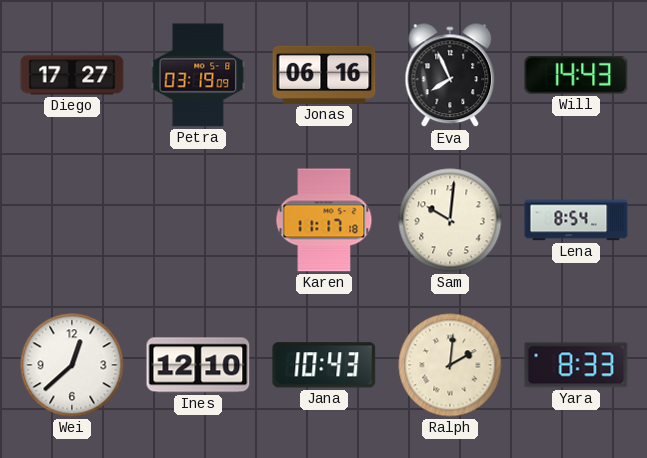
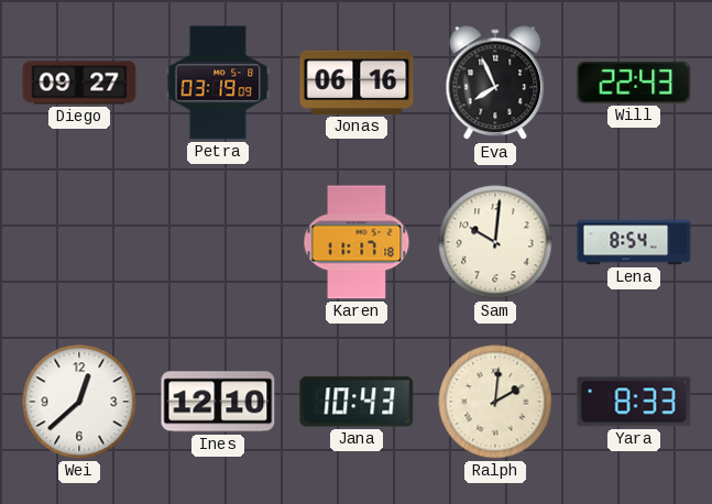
Diego: 17:27 -> 09:27
Will: 14:43 -> 22:43
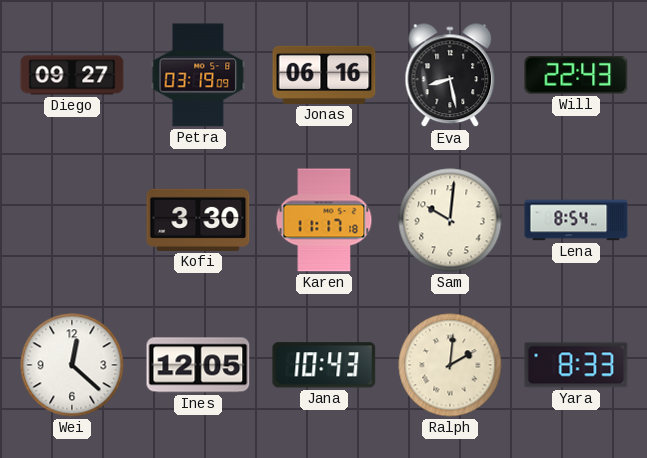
Eva: 7:56 -> 8:28
Kofi: none -> 3:30
Wei: 12:38 -> 12:22
Ines: 12:10 -> 12:05
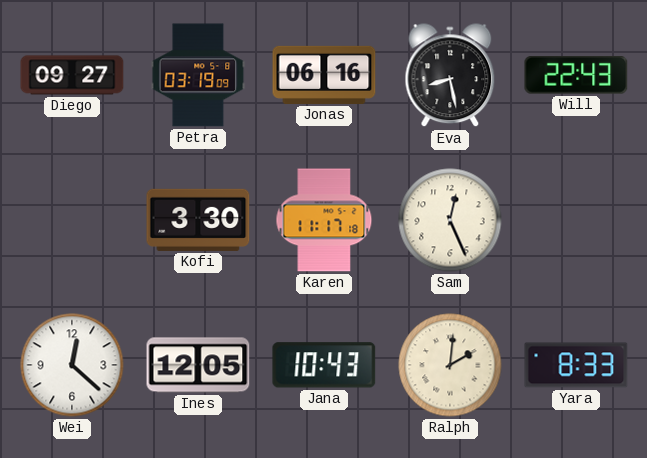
Sam: 10:01 -> 12:26
Lena: 8:54 -> none
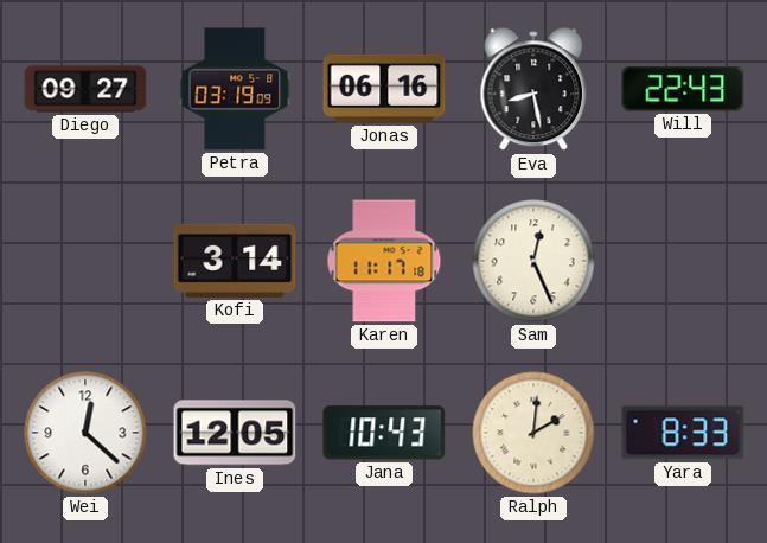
Kofi: 3:30 -> 3:14
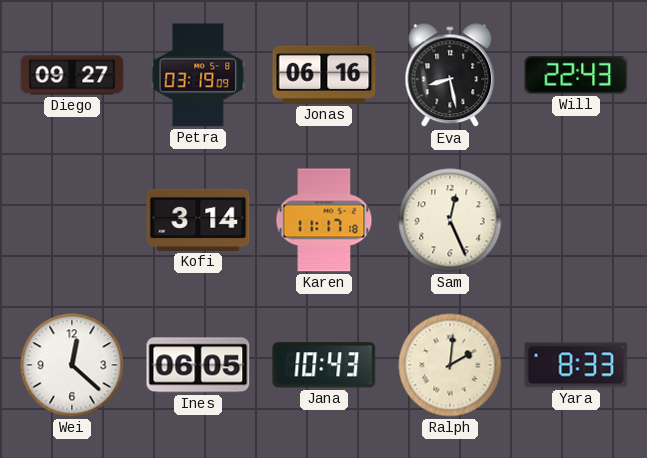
Ines: 12:05 -> 06:05
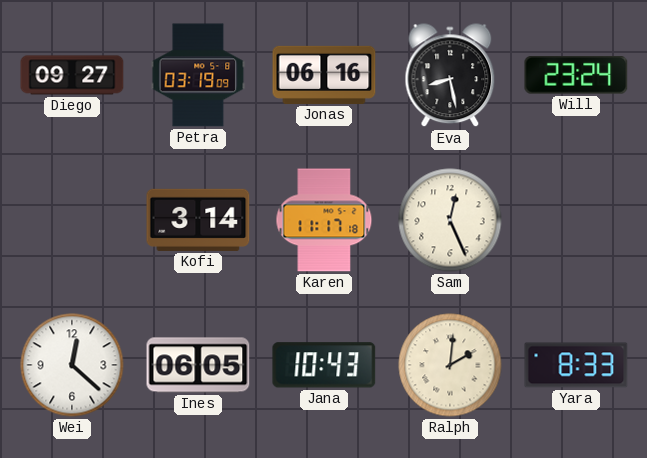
Will: 22:43 -> 23:24
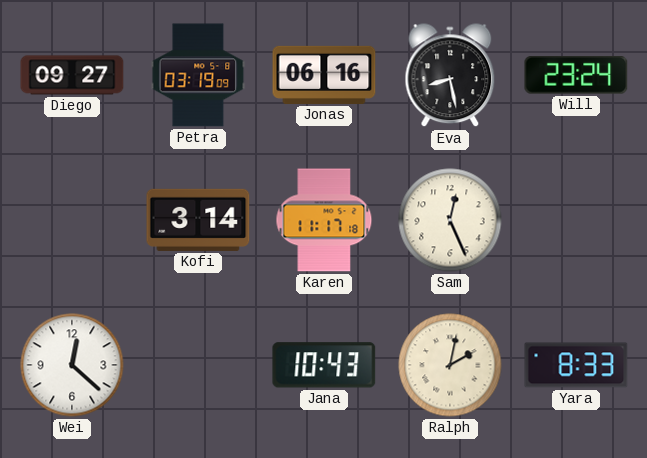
Ines: 06:05 -> none
Ralph: 2:01 -> 2:02
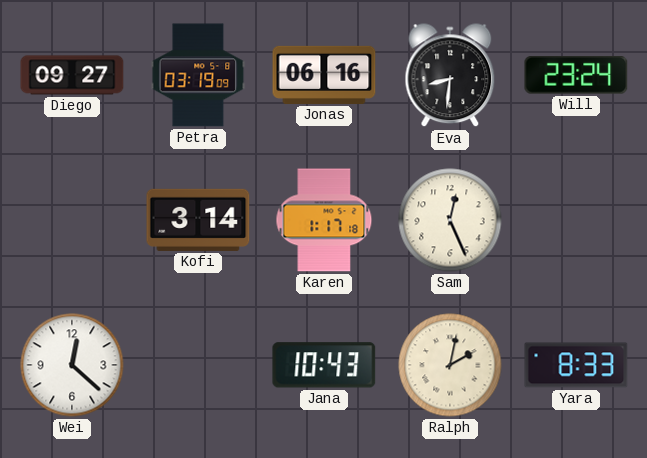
Eva: 8:28 -> 8:31
Karen: 11:17 -> 1:17
